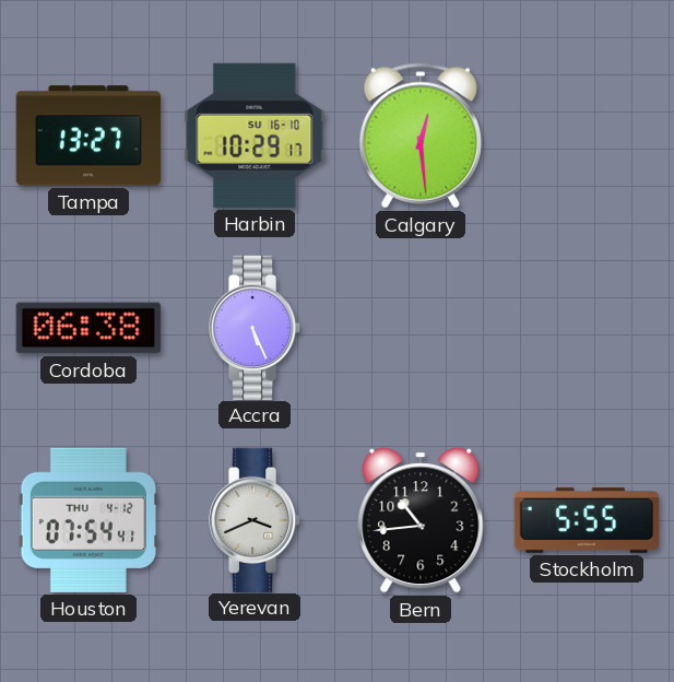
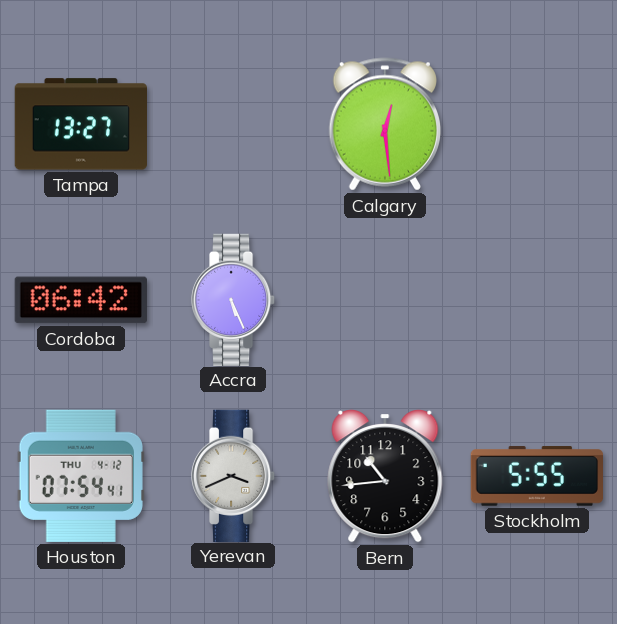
Harbin: 10:29 -> none
Cordoba: 06:38 -> 06:42
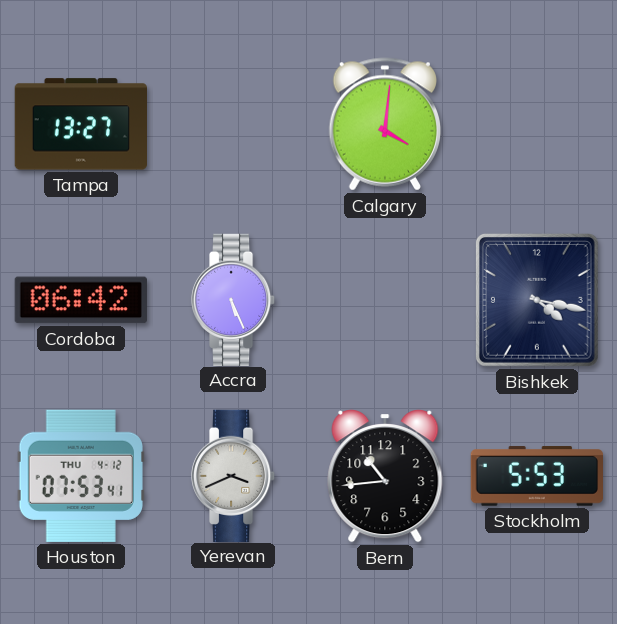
Calgary: 12:29 -> 4:01
Bishkek: none -> 4:17
Houston: 07:54 -> 07:53
Stockholm: 5:55 -> 5:53
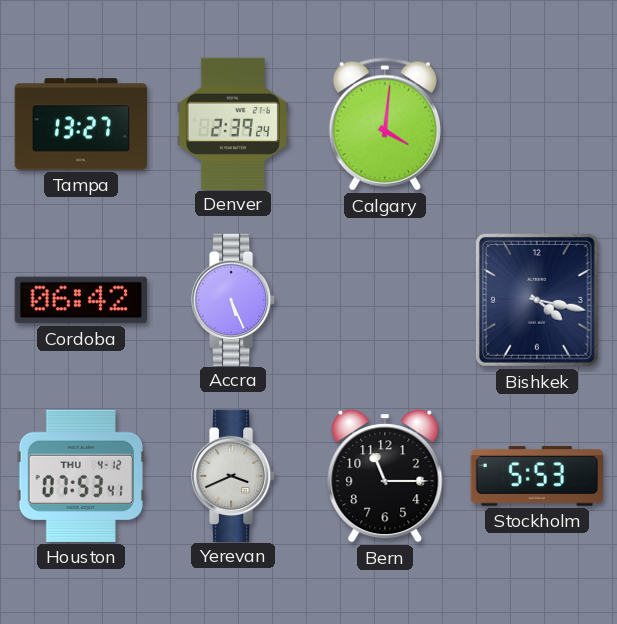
Denver: none -> 2:39
Bern: 10:44 -> 11:15
